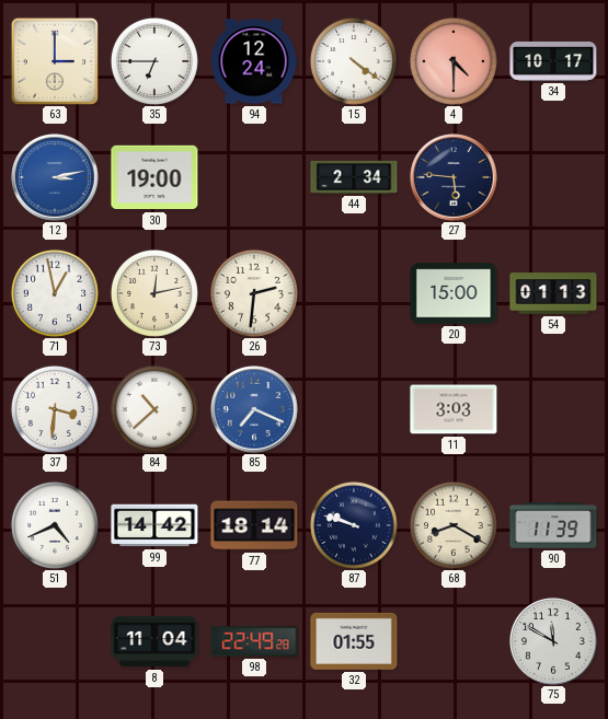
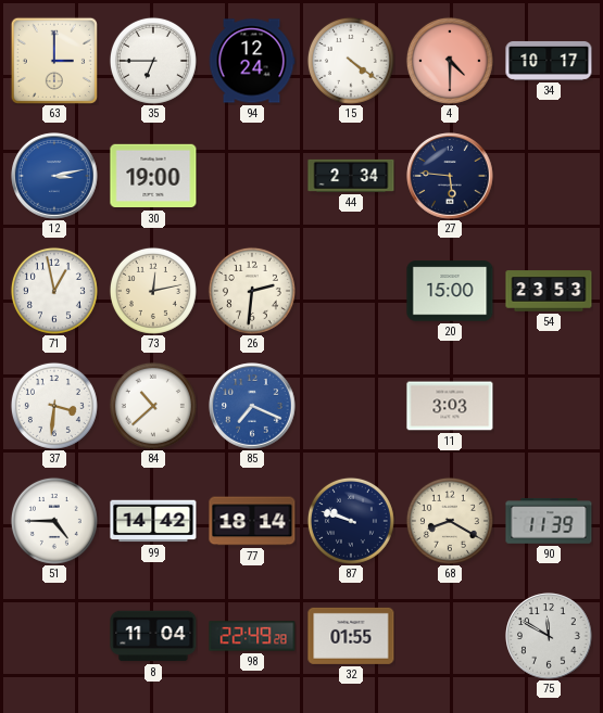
54: 01:13 -> 23:53
51: 4:41 -> 4:45
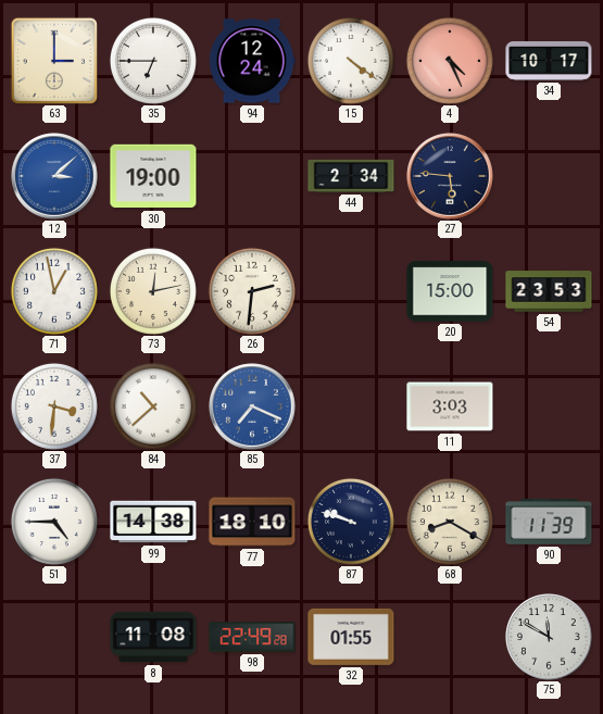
4: 4:30 -> 4:26
12: 3:13 -> 3:08
99: 14:42 -> 14:38
77: 18:14 -> 18:10
8: 11:04 -> 11:08
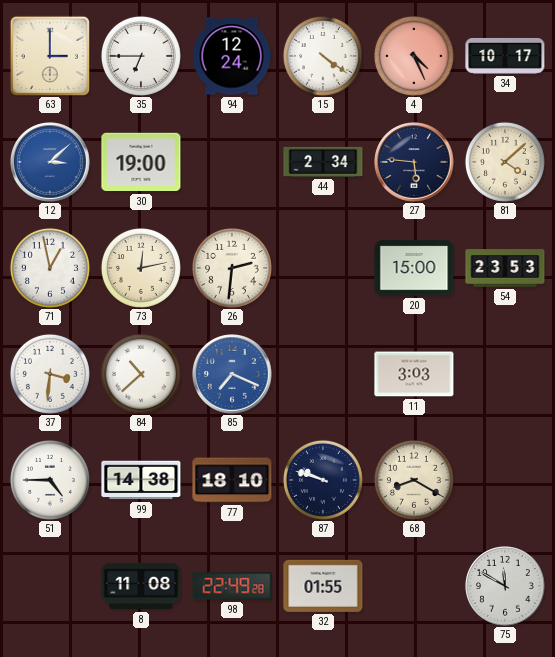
81: none -> 4:08
90: 11:39 -> none
